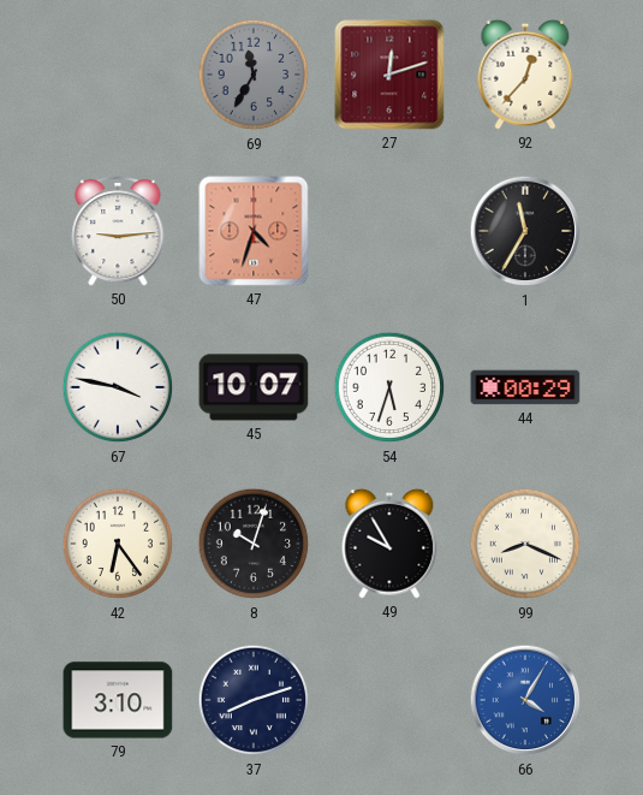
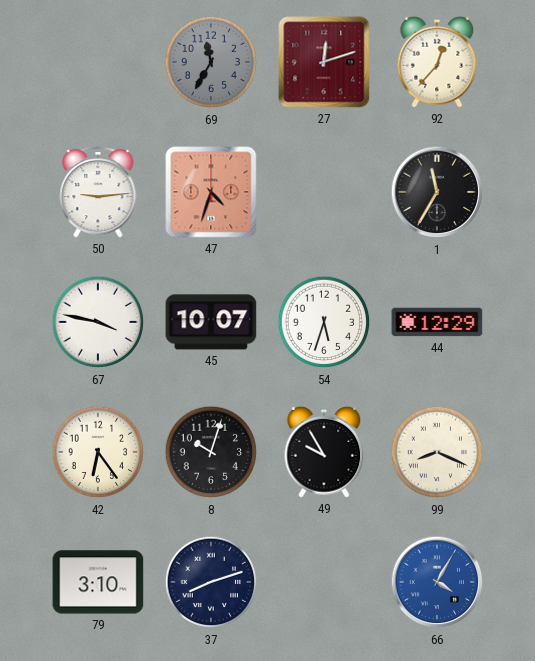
44: 00:29 -> 12:29
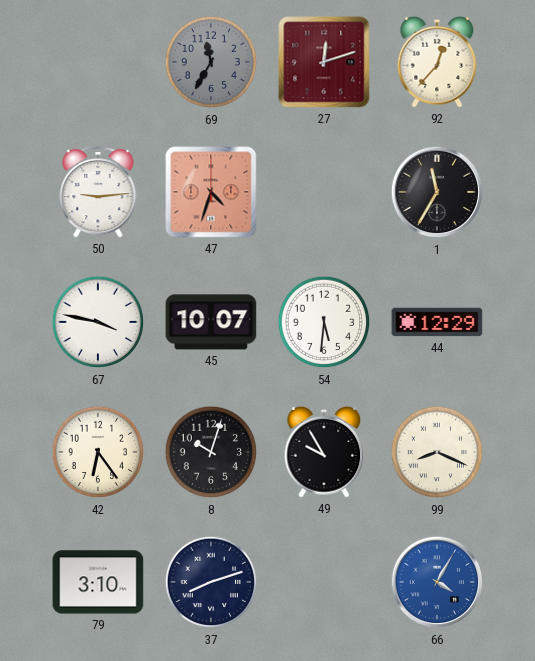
54: 5:33 -> 5:31
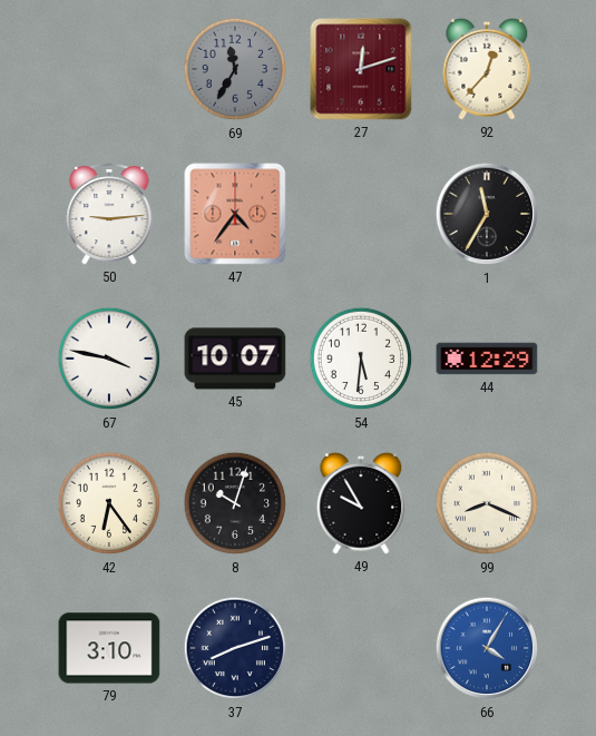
47: 4:33 -> 4:36
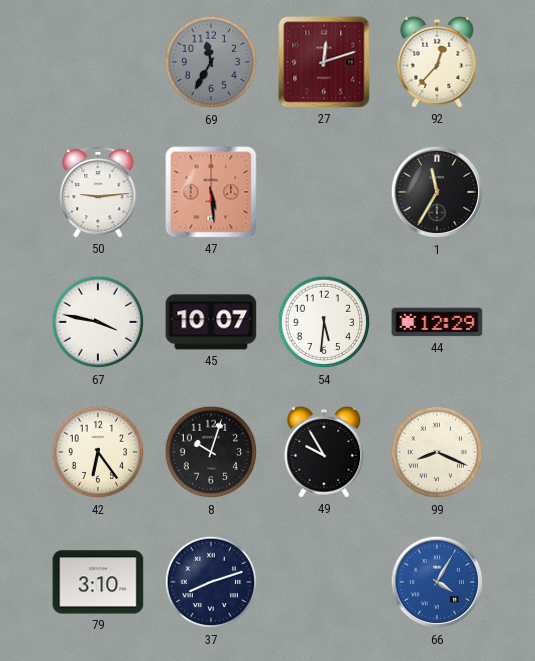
47: 4:36 -> 5:29
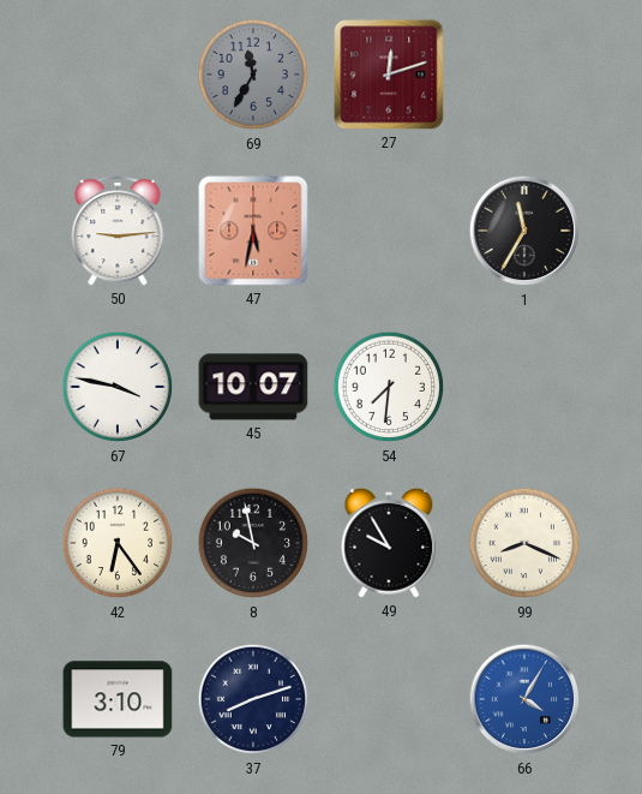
92: 12:37 -> none
47: 5:29 -> 5:32
54: 5:31 -> 7:31
44: 12:29 -> none
8: 10:03 -> 9:58
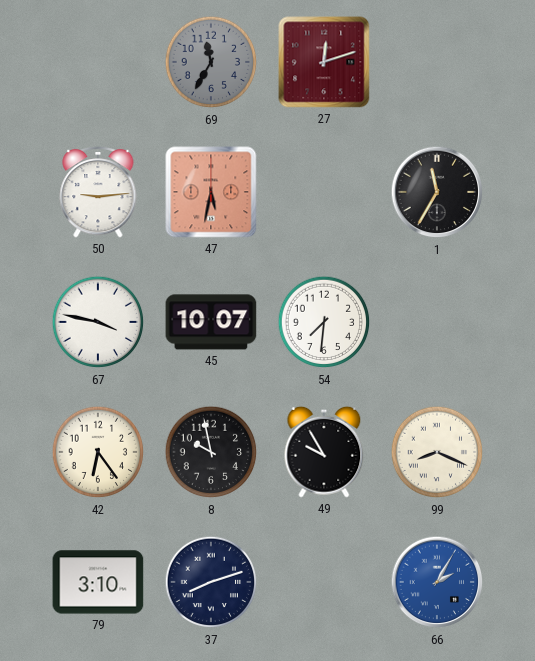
66: 4:05 -> 2:05
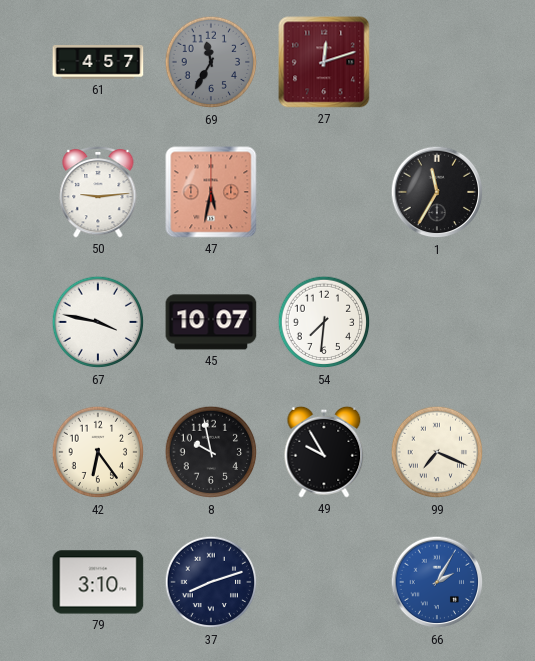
61: none -> 4:57
99: 8:19 -> 7:19
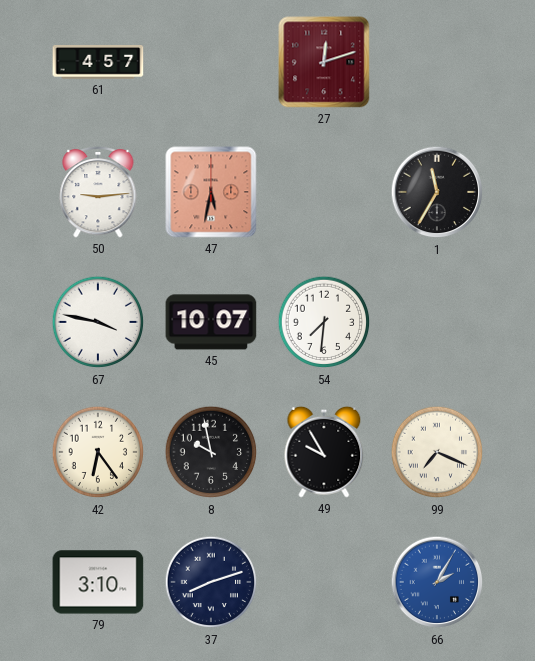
69: 11:35 -> none
